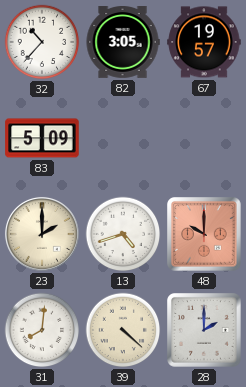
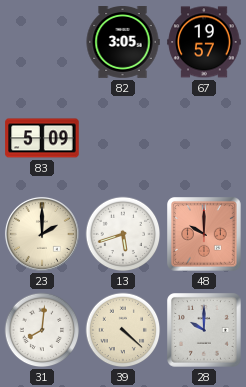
32: 10:37 -> none
13: 4:42 -> 5:42
28: 2:00 -> 10:00
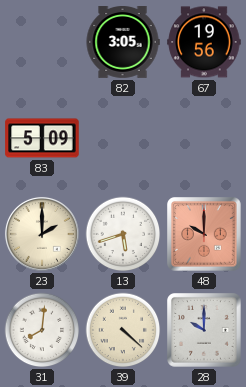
67: 19:57 -> 19:56
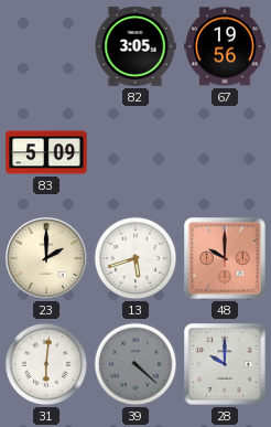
31: 8:01 -> 6:01
39 dial: cream -> grey
